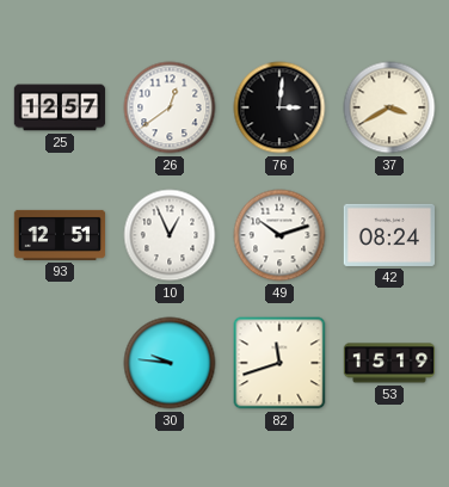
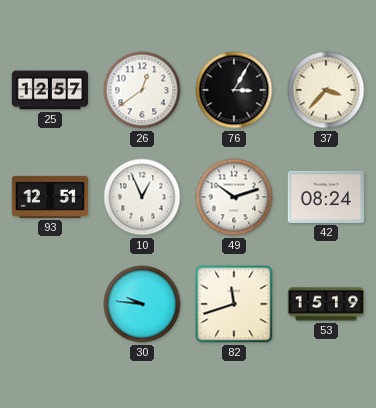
76: 3:01 -> 3:05
37: 3:40 -> 3:37
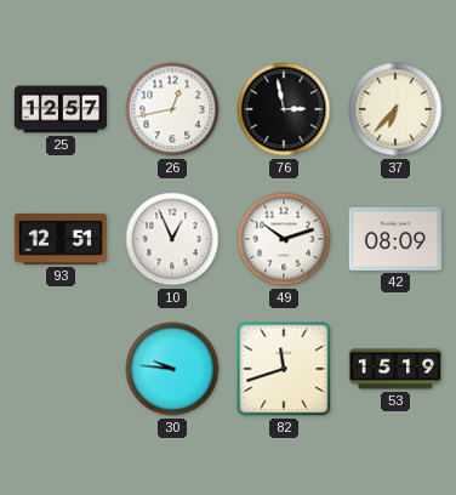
26: 12:39 -> 12:43
76: 3:05 -> 2:58
37: 3:37 -> 6:37
42: 08:24 -> 08:09
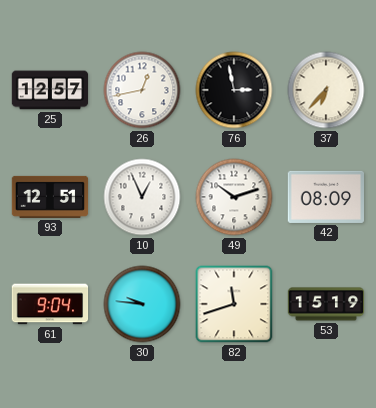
61: none -> 9:04
